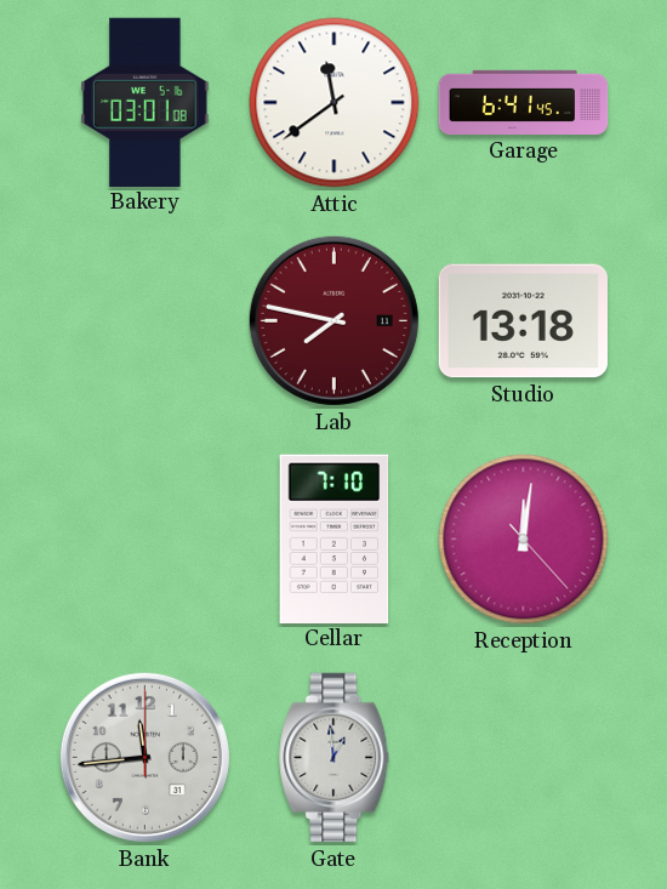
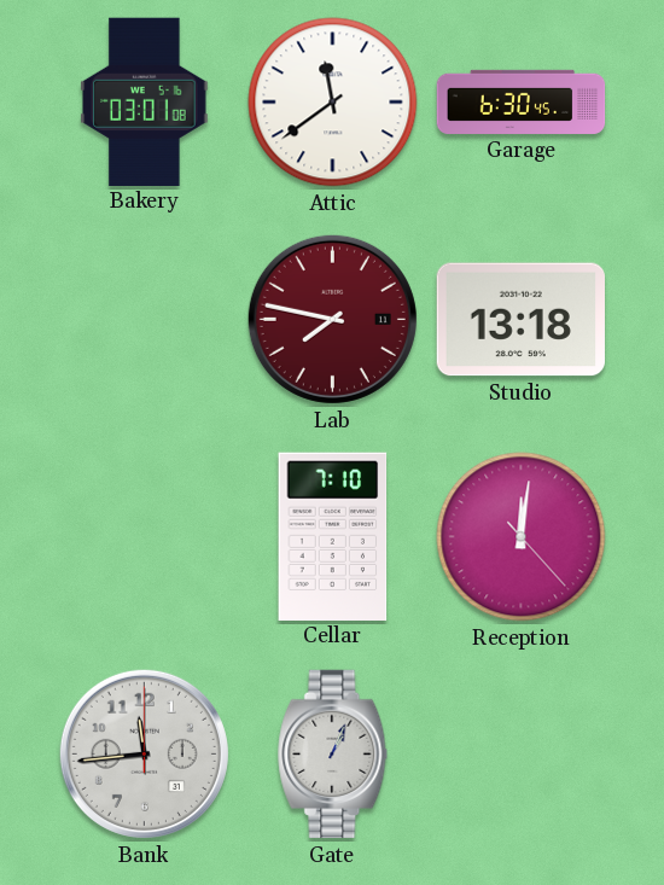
Garage: 6:41 -> 6:30
Gate: 12:59 -> 1:04
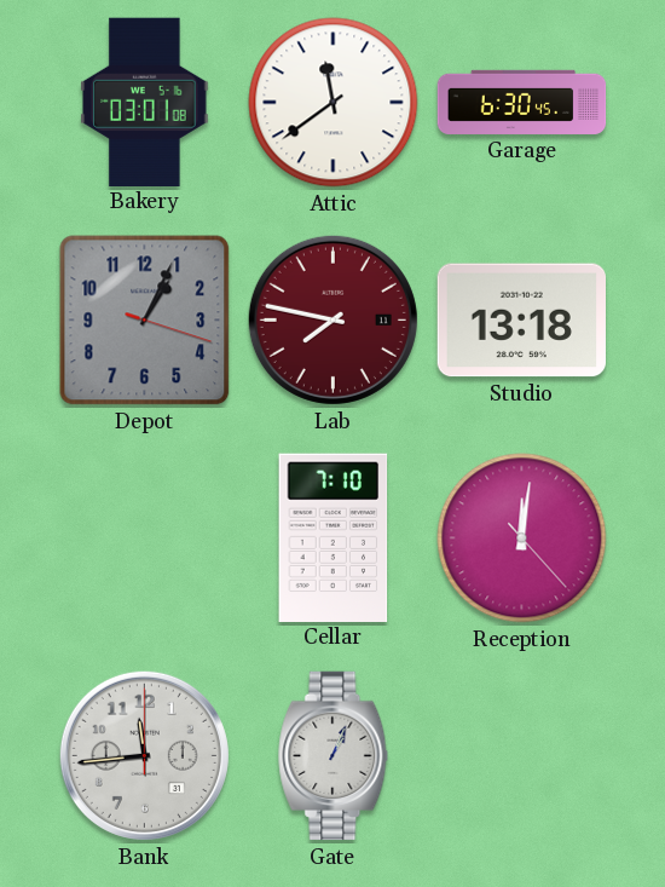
Depot: none -> 1:04
